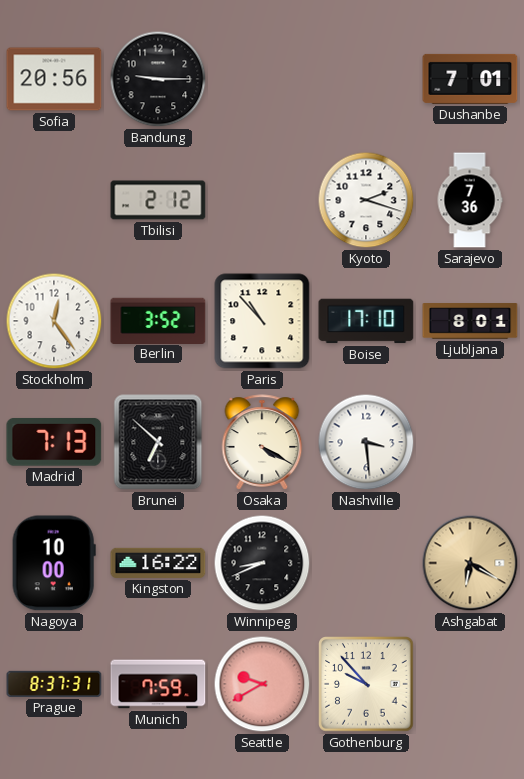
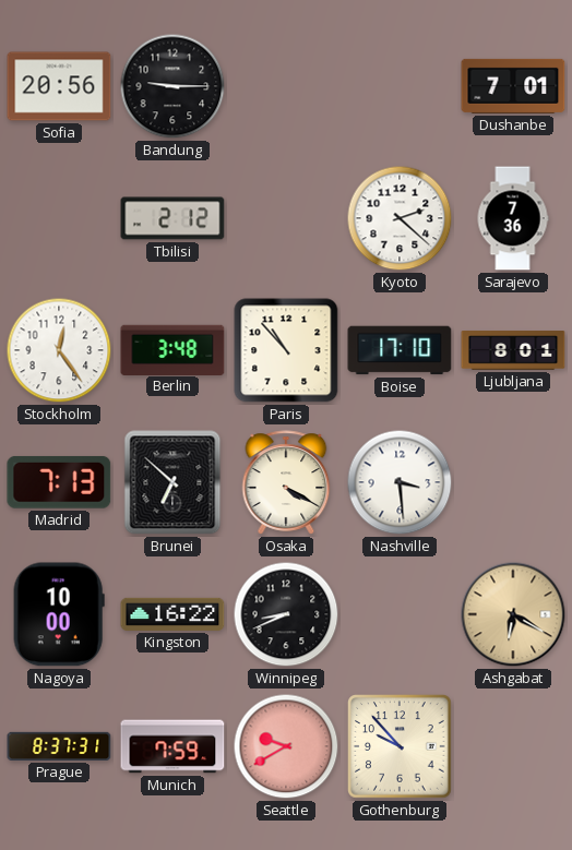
Kyoto: 2:18 -> 2:22
Berlin: 3:52 -> 3:48
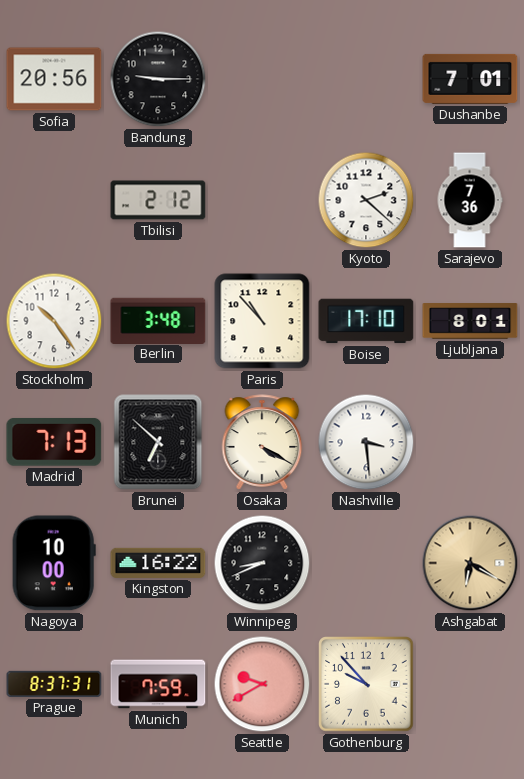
Stockholm: 12:24 -> 10:24
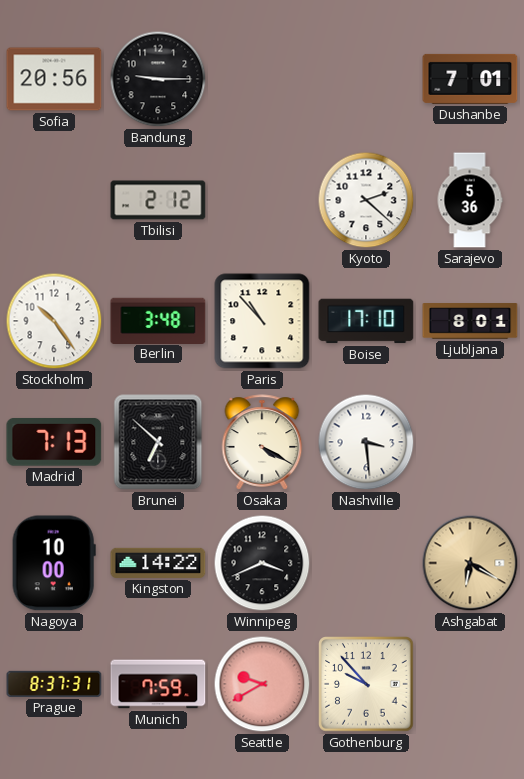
Sarajevo: 7:36 -> 5:36
Kingston: 16:22 -> 14:22
Winnipeg: 8:41 -> 3:41
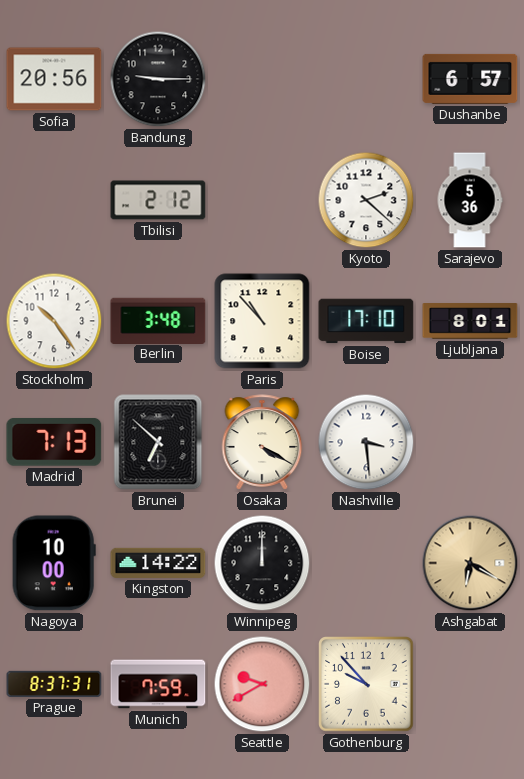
Dushanbe: 7:01 -> 6:57
Winnipeg: 3:41 -> 12:00
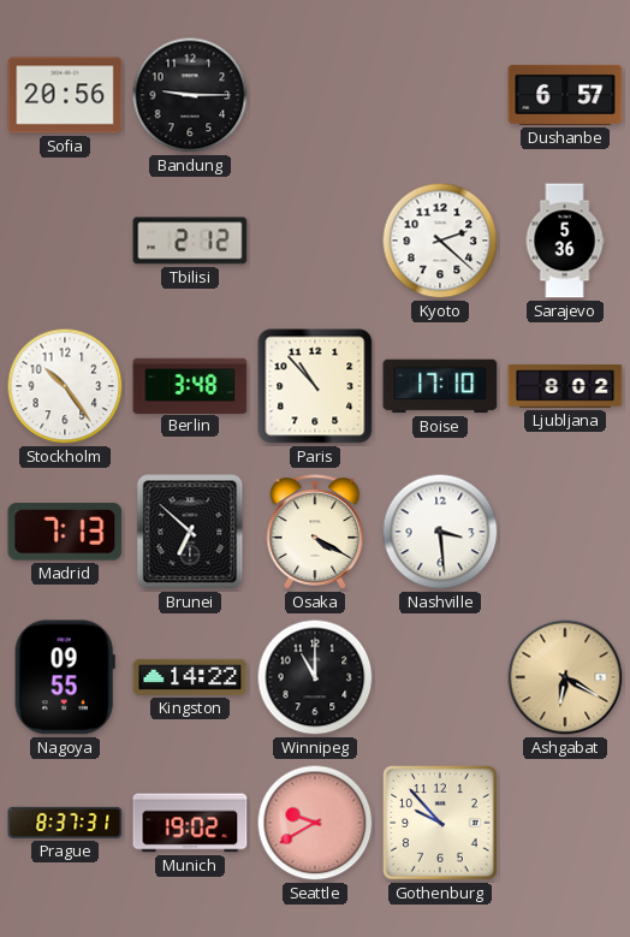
Ljubljana: 8:01 -> 8:02
Nagoya: 10:00 -> 09:55
Winnipeg: 12:00 -> 11:00
Munich: 7:59 -> 19:02
